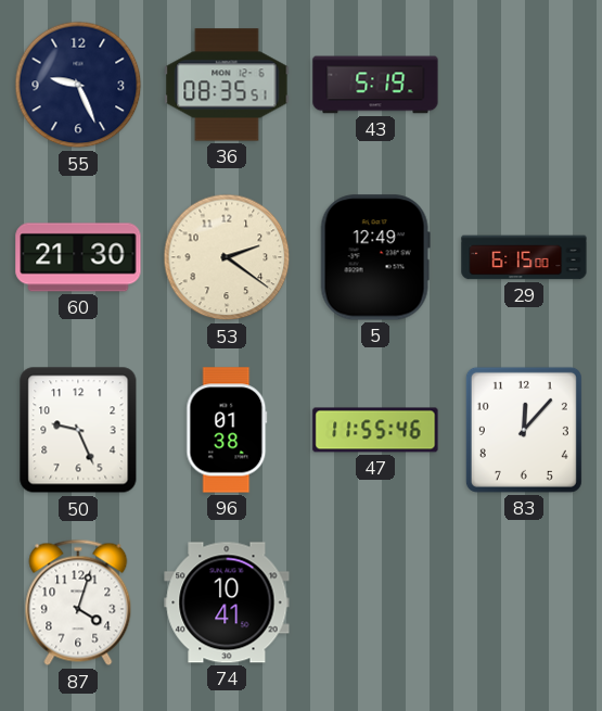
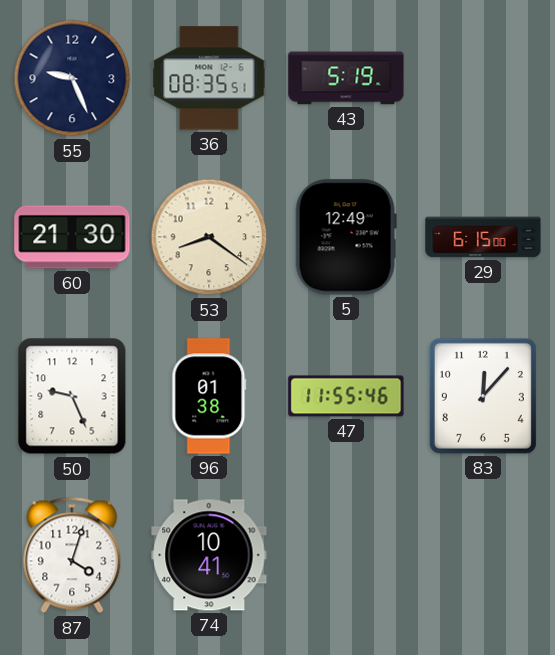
53: 2:21 -> 8:21
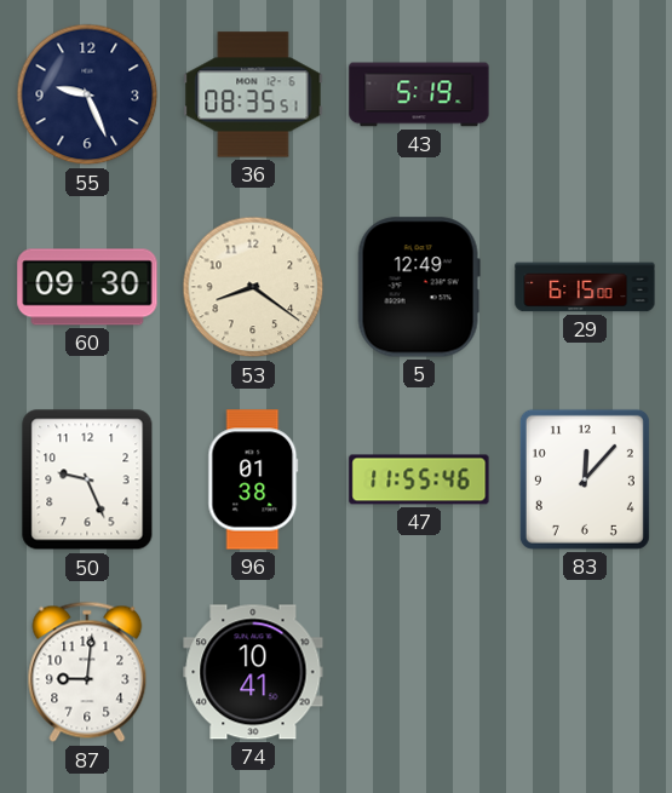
60: 21:30 -> 09:30
87: 4:03 -> 9:01
